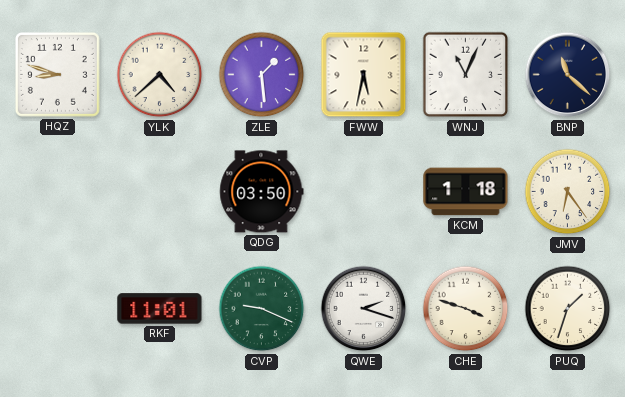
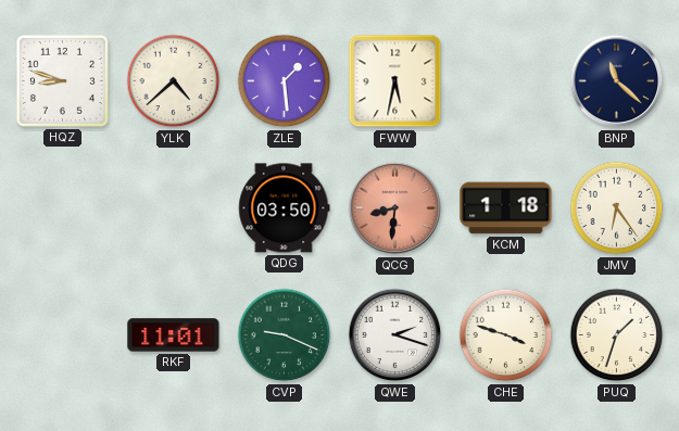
WNJ: 11:04 -> none
QCG: none -> 8:31
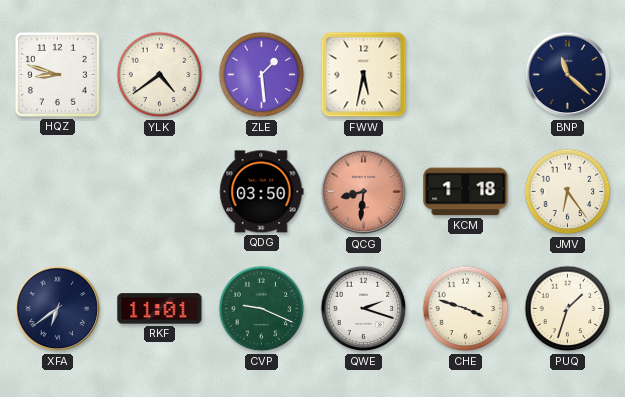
YLK: 4:38 -> 4:39
XFA: none -> 6:39
